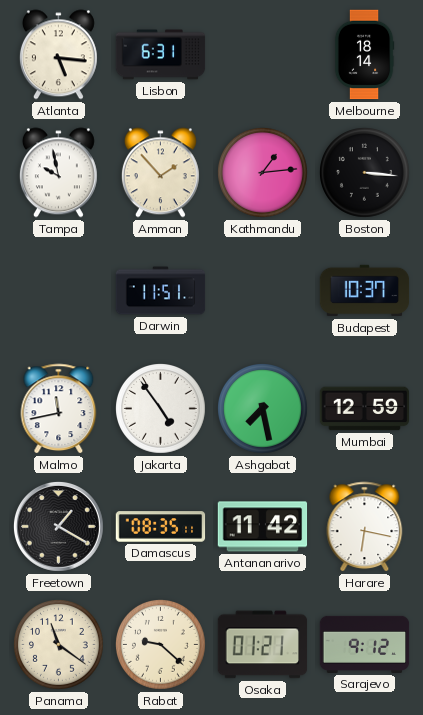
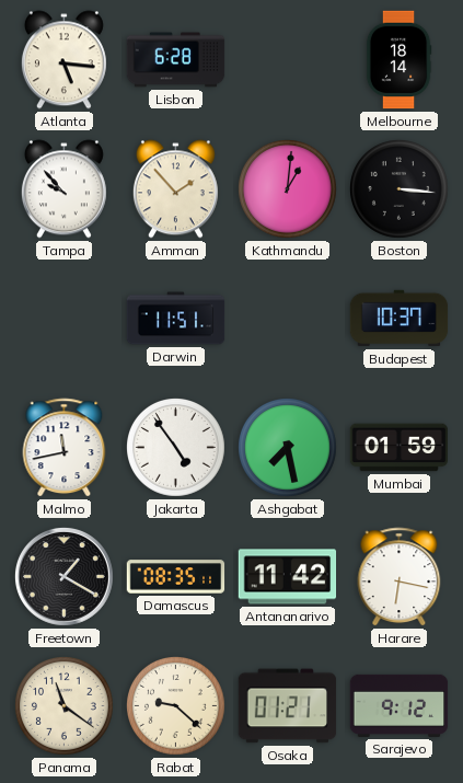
Lisbon: 6:31 -> 6:28
Tampa: 9:58 -> 9:53
Kathmandu: 1:14 -> 1:01
Mumbai: 12:59 -> 01:59
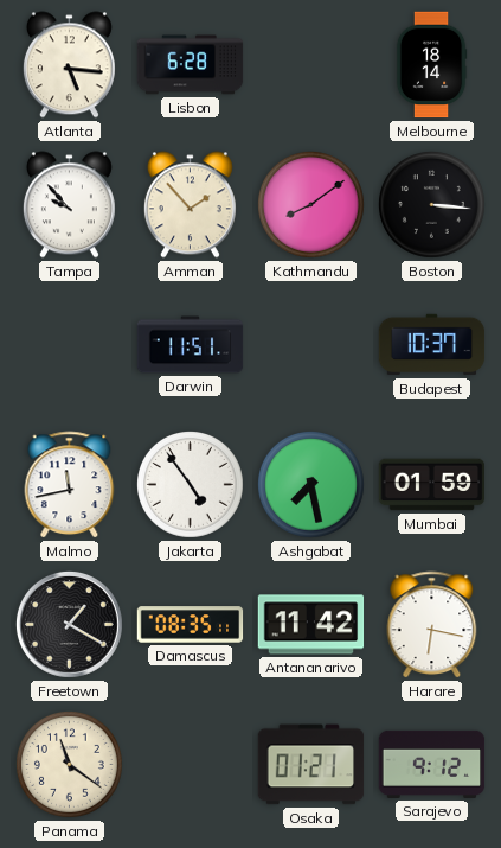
Kathmandu: 1:01 -> 8:09
Rabat: 9:22 -> none
